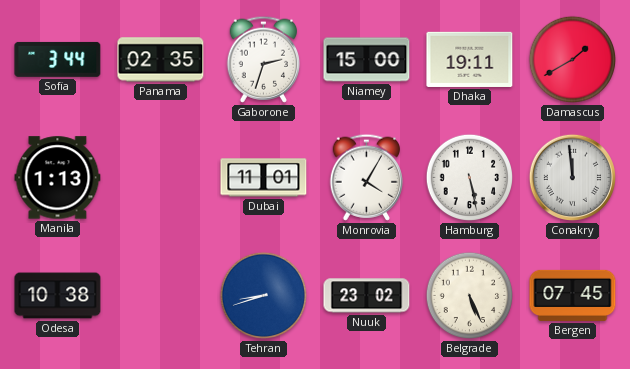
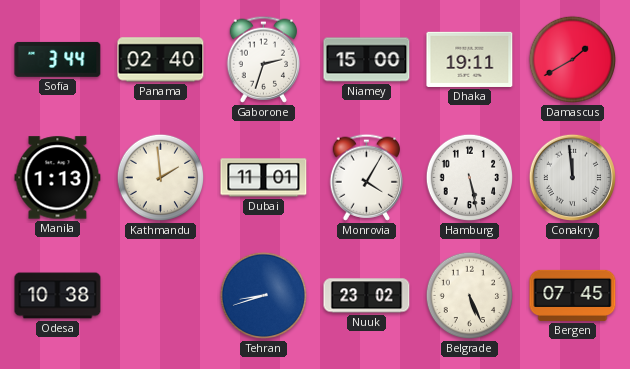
Panama: 02:35 -> 02:40
Kathmandu: none -> 1:59
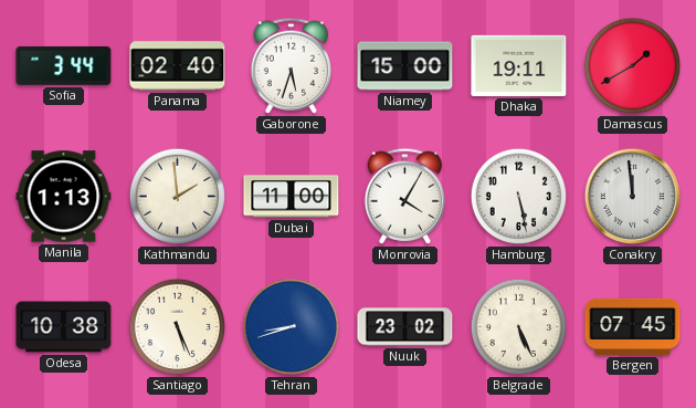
Gaborone: 2:33 -> 5:33
Dubai: 11:01 -> 11:00
Santiago: none -> 5:26
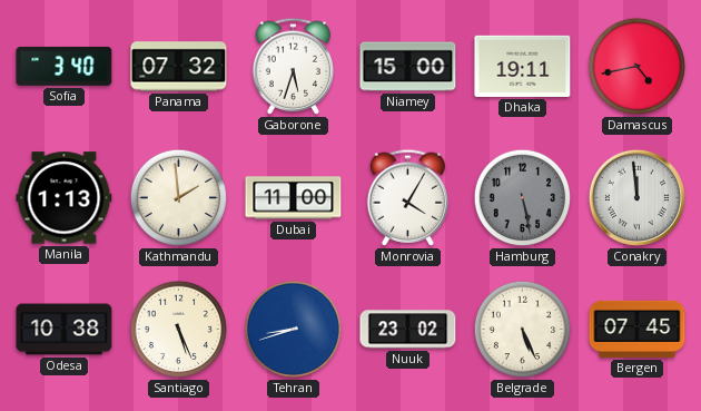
Sofia: 3:44 -> 3:40
Panama: 02:40 -> 07:32
Damascus: 1:40 -> 4:43
Hamburg dial: white -> grey
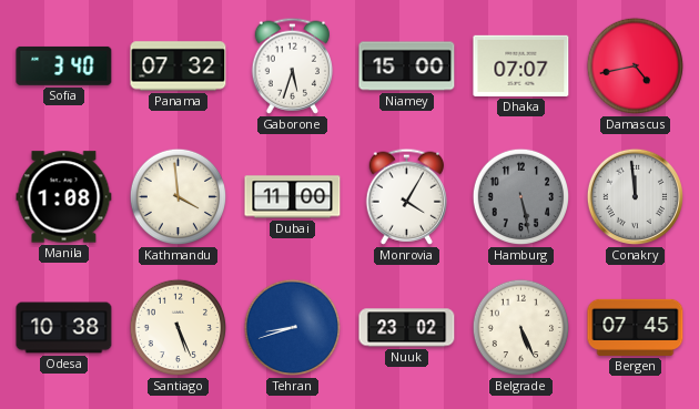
Dhaka: 19:11 -> 07:07
Manila: 1:13 -> 1:08
Kathmandu: 1:59 -> 3:59
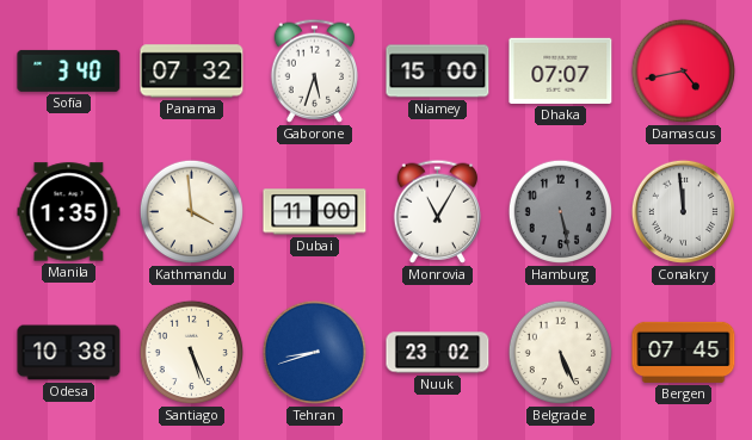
Manila: 1:08 -> 1:35
Monrovia: 4:05 -> 11:05
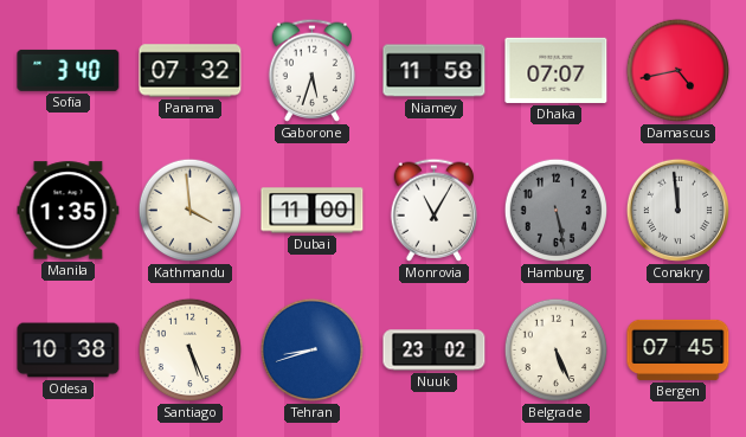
Niamey: 15:00 -> 11:58
